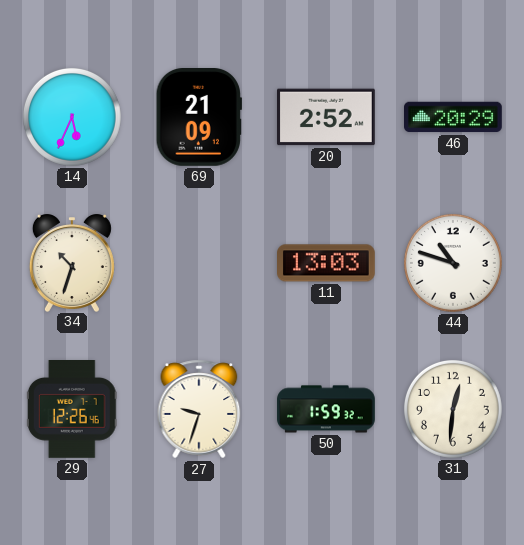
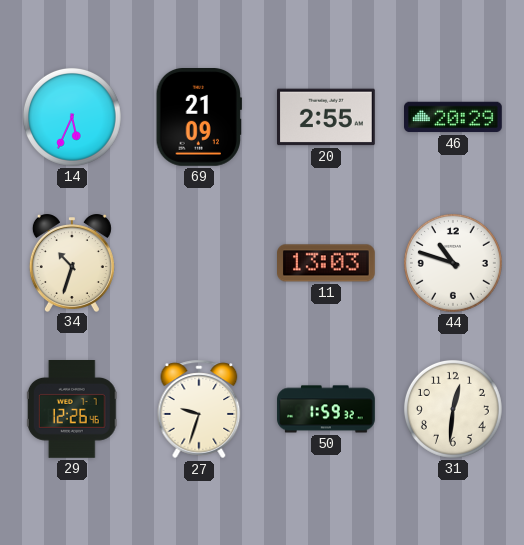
20: 2:52 -> 2:55
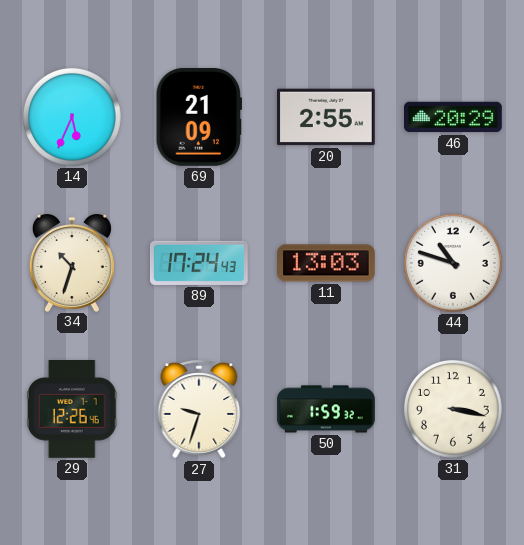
89: none -> 17:24
31: 12:31 -> 3:17
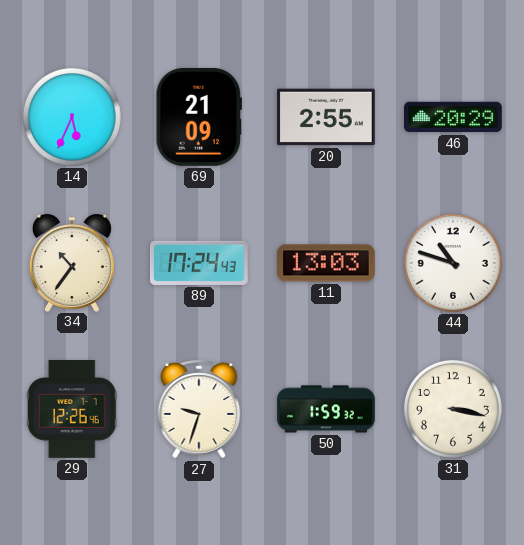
34: 10:33 -> 10:36
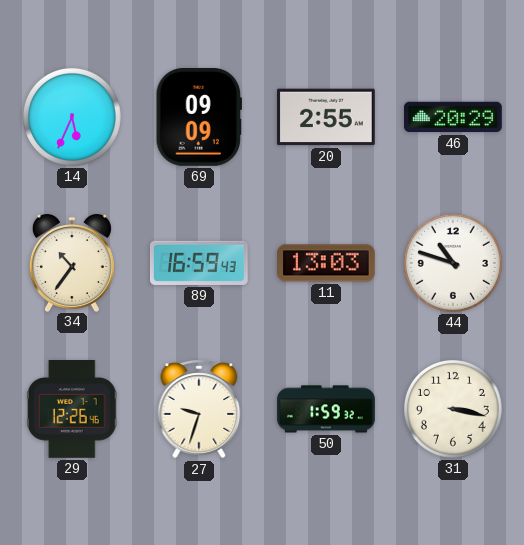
69: 21:09 -> 09:09
89: 17:24 -> 16:59
